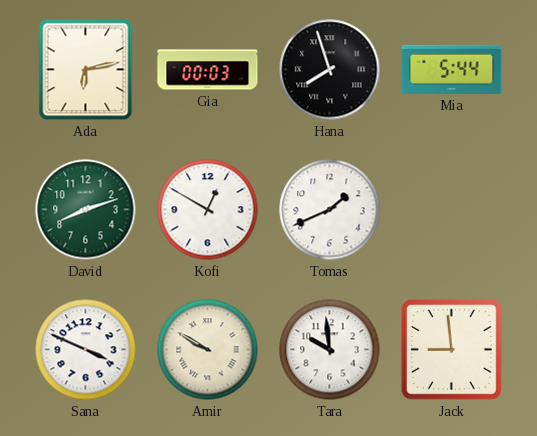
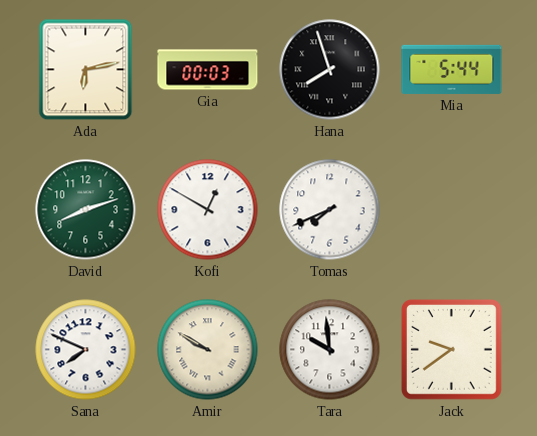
Tomas: 1:41 -> 7:41
Sana: 3:49 -> 7:49
Jack: 8:59 -> 9:39
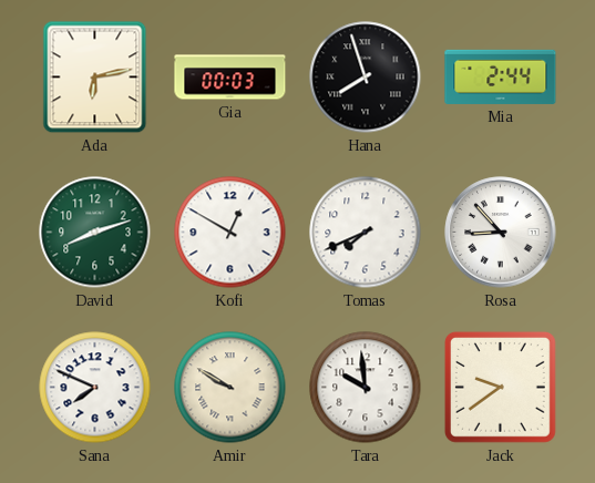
Mia: 5:44 -> 2:44
Rosa: none -> 8:53
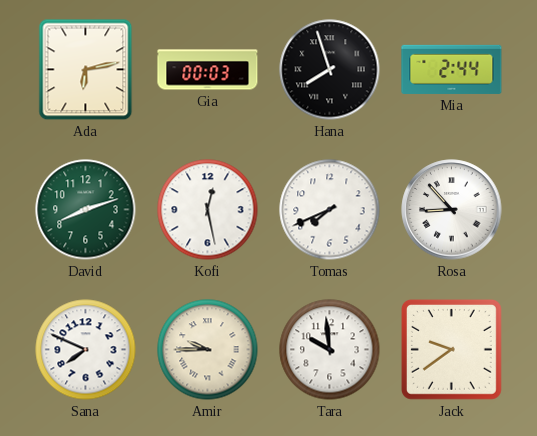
Kofi: 12:50 -> 12:28
Amir: 9:50 -> 9:45
